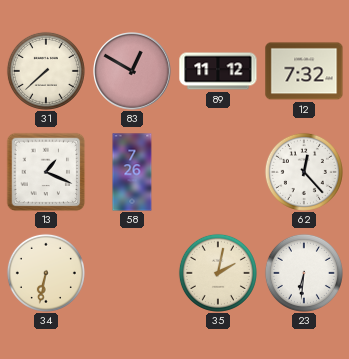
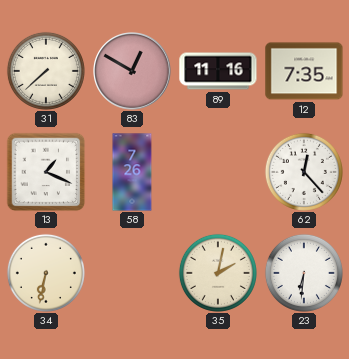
89: 11:12 -> 11:16
12: 7:32 -> 7:35
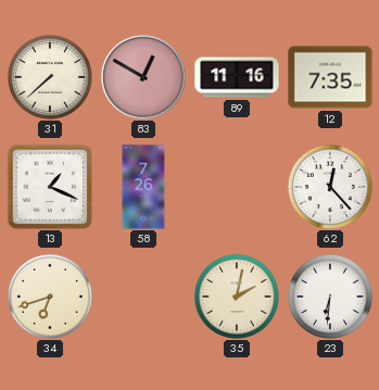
34: 6:32 -> 6:42
